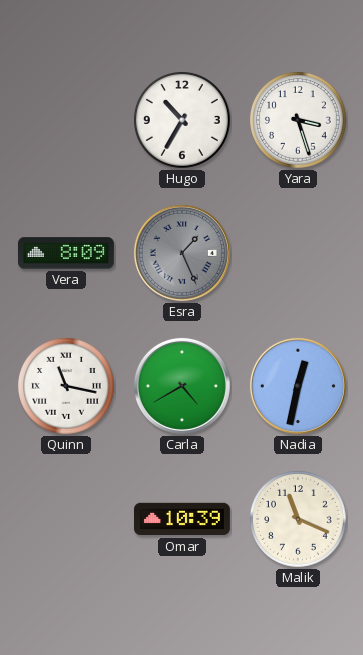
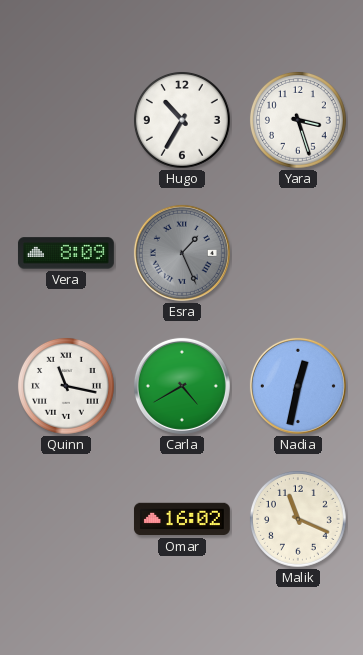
Omar: 10:39 -> 16:02
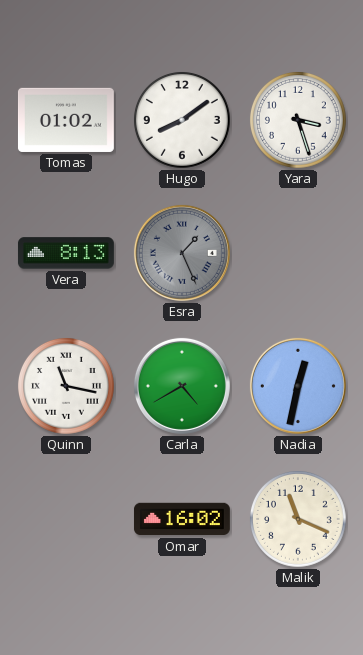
Tomas: none -> 01:02
Hugo: 10:35 -> 8:09
Vera: 8:09 -> 8:13
